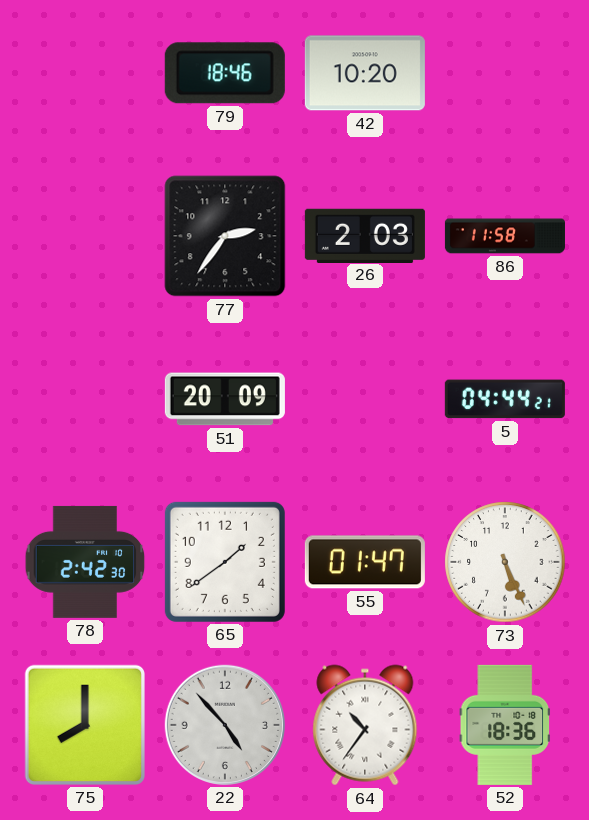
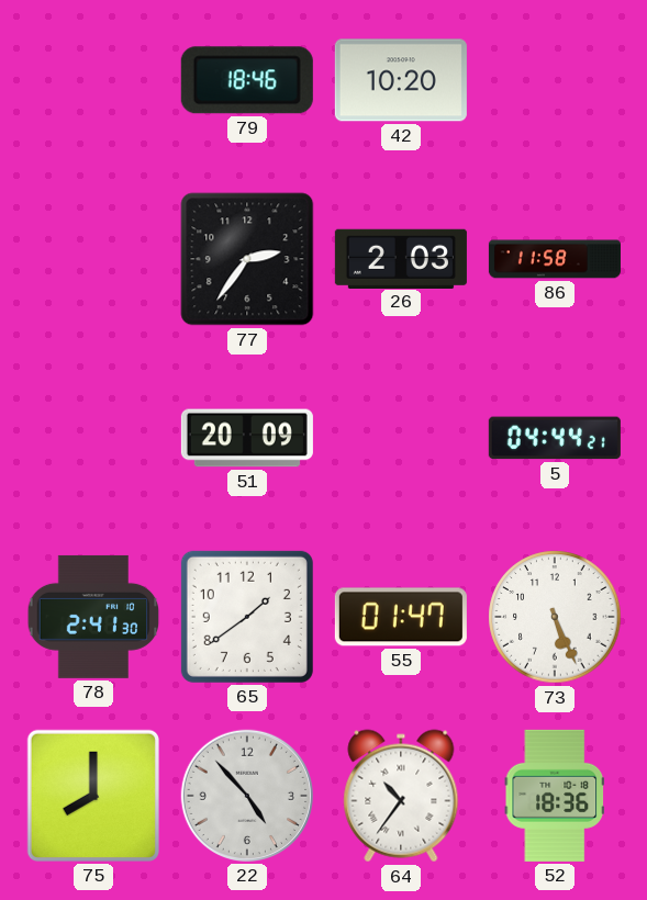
78: 2:42 -> 2:41
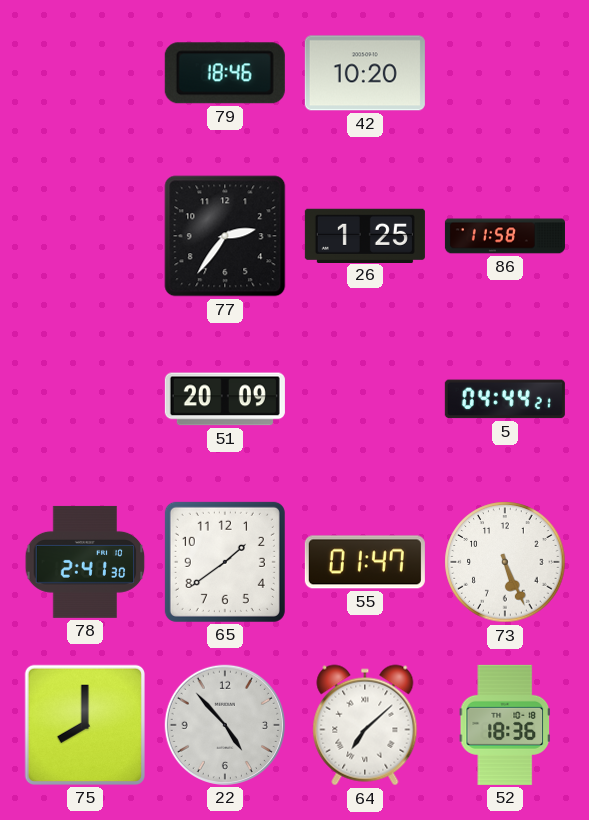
26: 2:03 -> 1:25
64: 10:36 -> 7:08
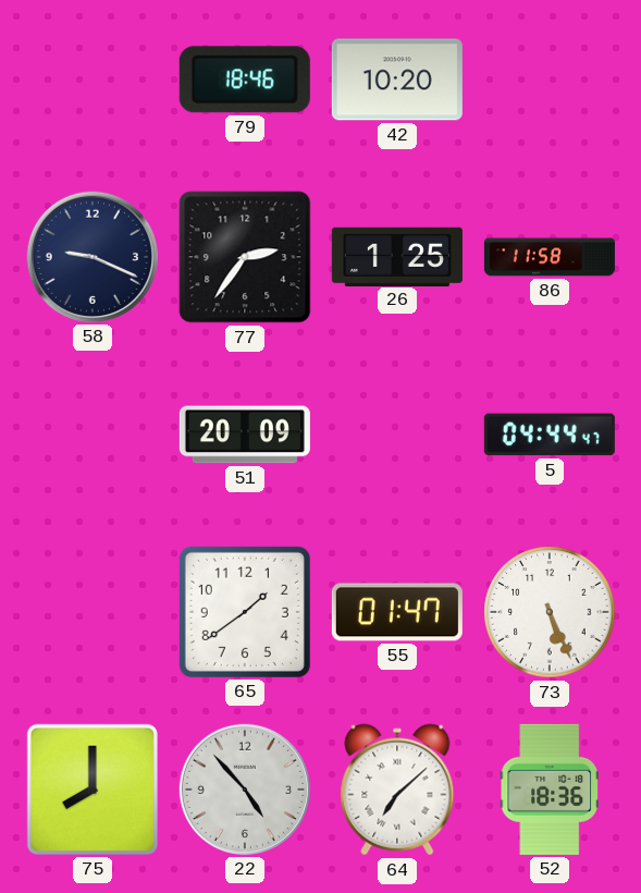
58: none -> 9:19
5: 04:44:21 -> 04:44:47
78: 2:41 -> none
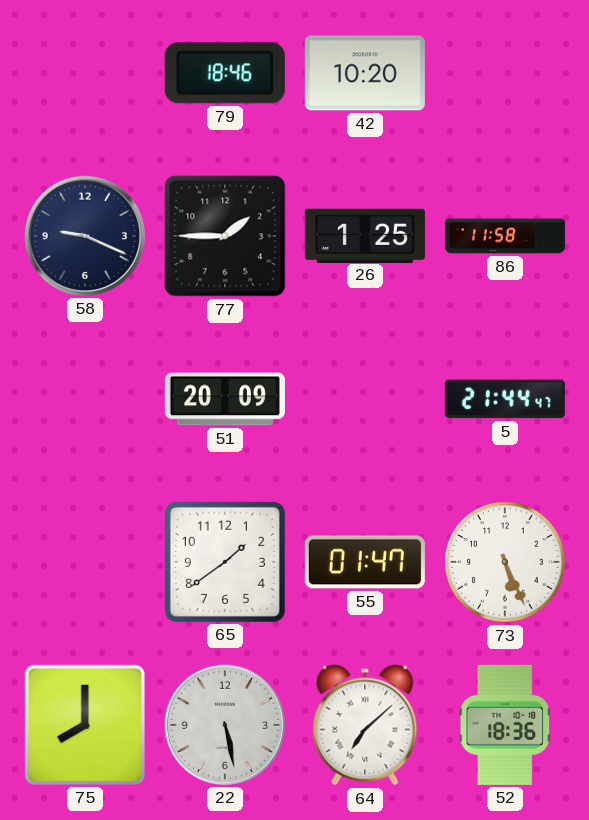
77: 2:36 -> 1:45
5: 04:44 -> 21:44
22: 4:53 -> 5:28
